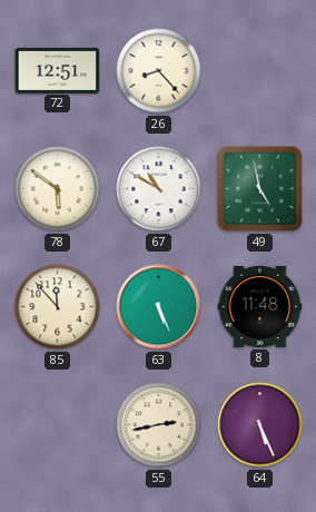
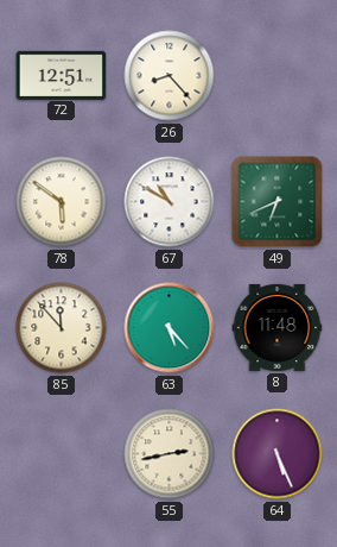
49: 4:58 -> 6:41
63: 5:26 -> 5:23
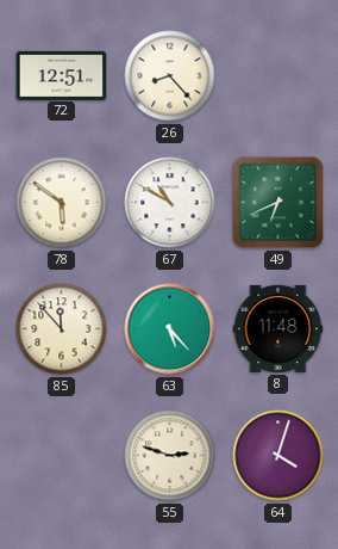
55: 2:43 -> 2:48
64: 5:26 -> 4:03
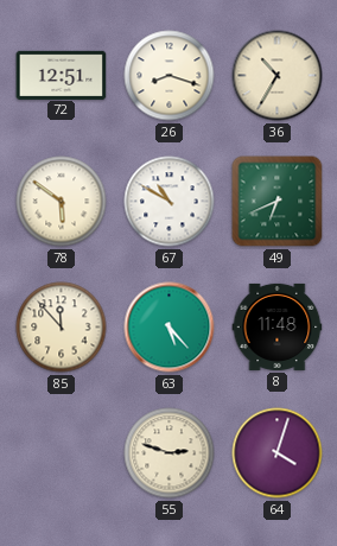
26: 8:23 -> 8:18
36: none -> 10:35
